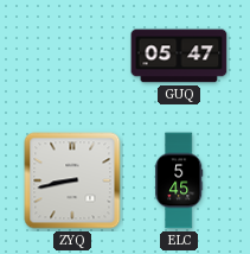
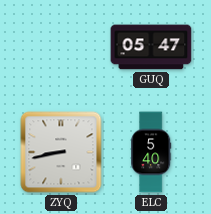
ELC: 5:45 -> 5:40
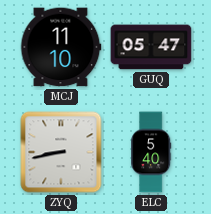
MCJ: none -> 11:10
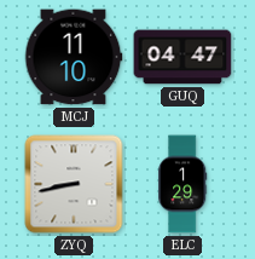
GUQ: 05:47 -> 04:47
ELC: 5:40 -> 1:29
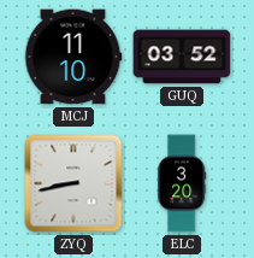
GUQ: 04:47 -> 03:52
ELC: 1:29 -> 3:20
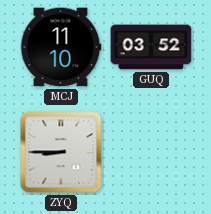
ZYQ: 8:43 -> 8:45
ELC: 3:20 -> none
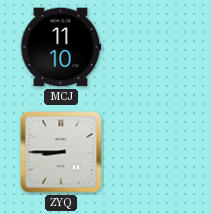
GUQ: 03:52 -> none
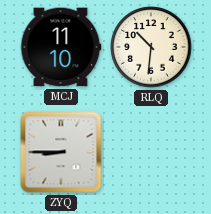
RLQ: none -> 10:31
